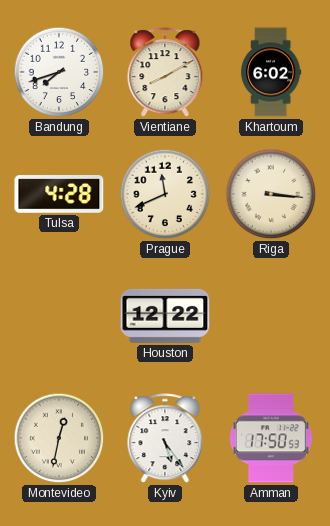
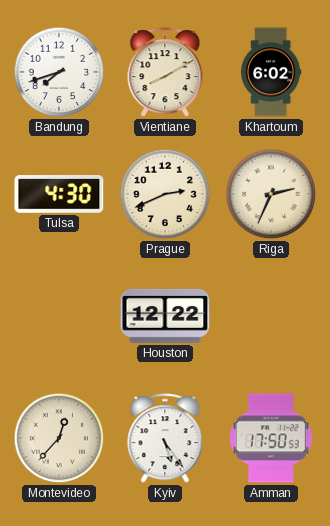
Tulsa: 4:28 -> 4:30
Prague: 11:41 -> 2:41
Riga: 3:16 -> 2:34
Montevideo: 12:32 -> 12:37
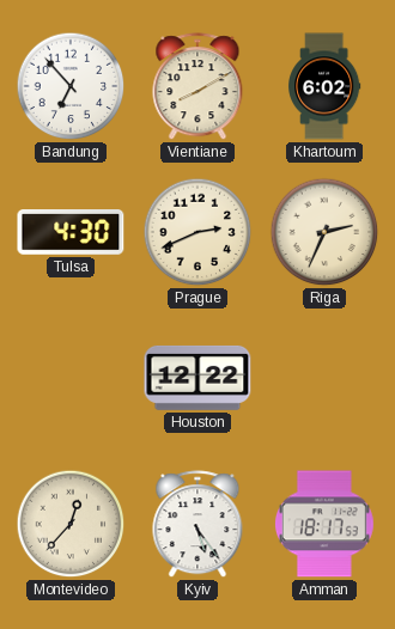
Bandung: 7:42 -> 6:53
Amman: 17:50 -> 18:17
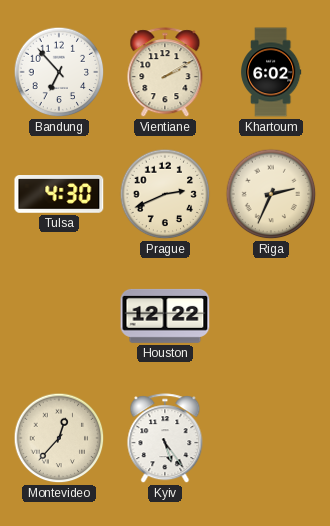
Vientiane: 8:10 -> 2:10
Amman: 18:17 -> none
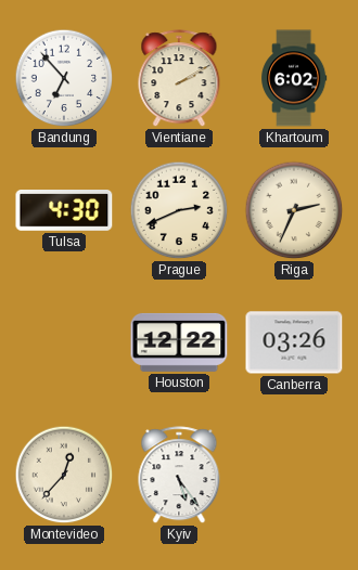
Canberra: none -> 03:26
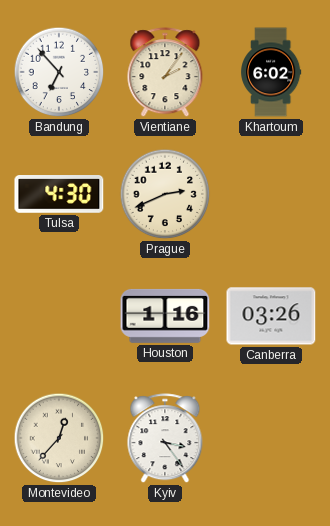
Vientiane: 2:10 -> 2:06
Riga: 2:34 -> none
Houston: 12:22 -> 1:16
Kyiv: 5:24 -> 3:24
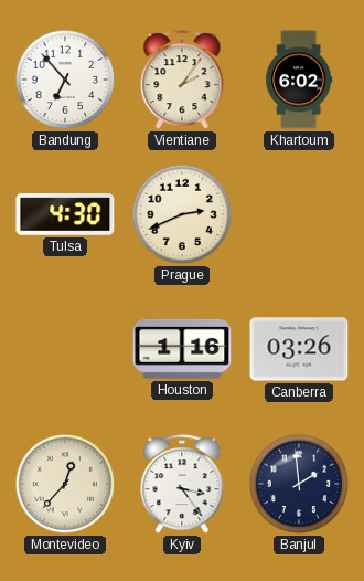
Banjul: none -> 1:59
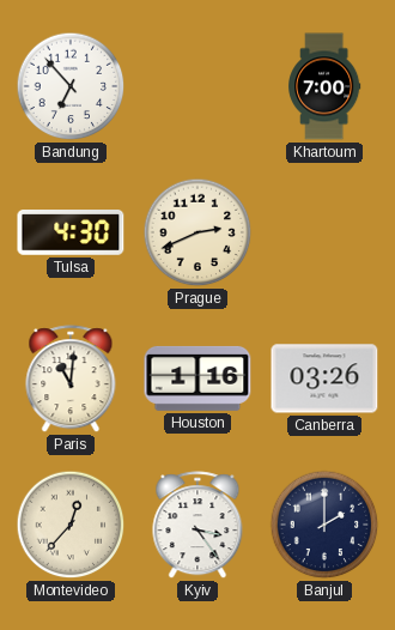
Vientiane: 2:06 -> none
Khartoum: 6:02 -> 7:00
Paris: none -> 11:01
Banjul: 1:59 -> 2:00
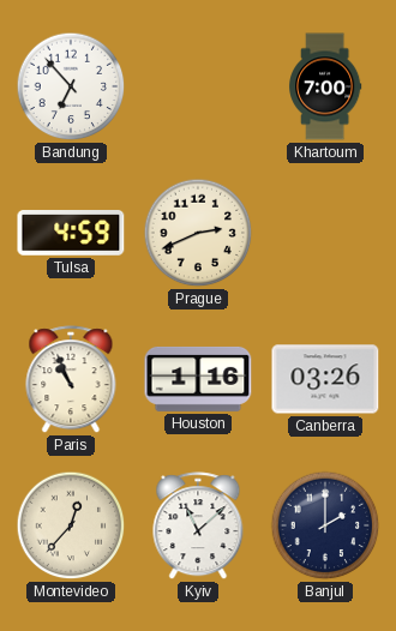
Tulsa: 4:30 -> 4:59
Paris: 11:01 -> 10:56
Kyiv: 3:24 -> 11:08
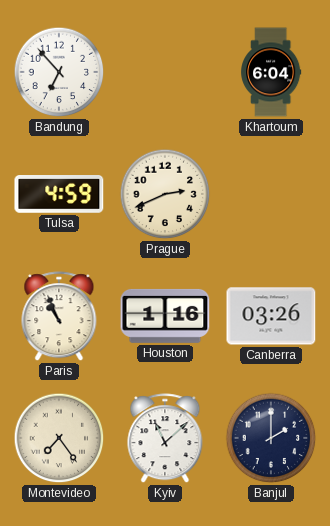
Khartoum: 7:00 -> 6:04
Montevideo: 12:37 -> 7:24
